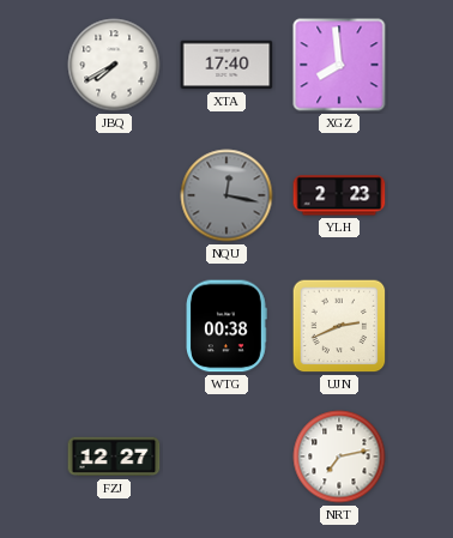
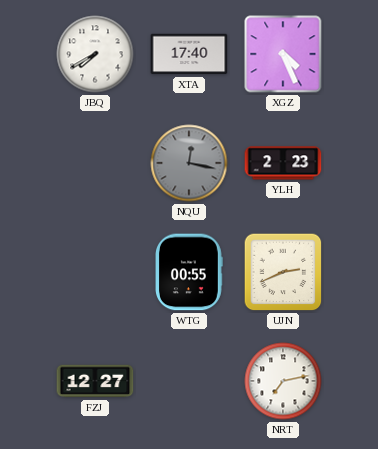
XGZ: 7:59 -> 4:26
WTG: 00:38 -> 00:55
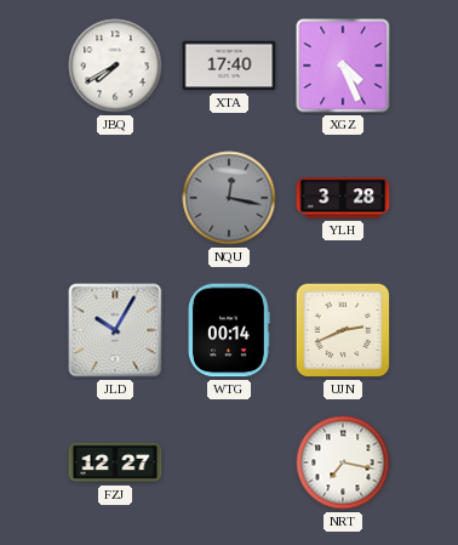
YLH: 2:23 -> 3:28
JLD: none -> 10:05
WTG: 00:55 -> 00:14
NRT: 7:13 -> 7:17
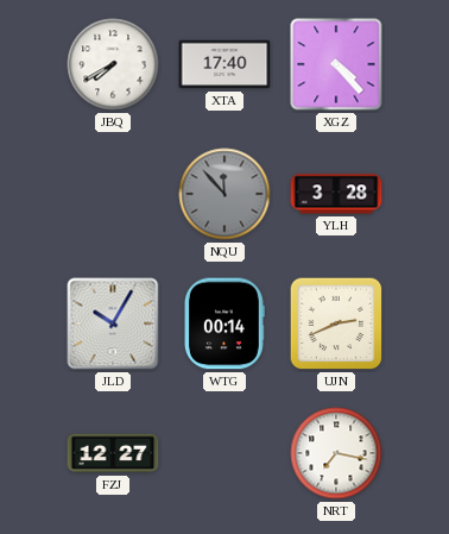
XGZ: 4:26 -> 4:23
NQU: 12:17 -> 11:53
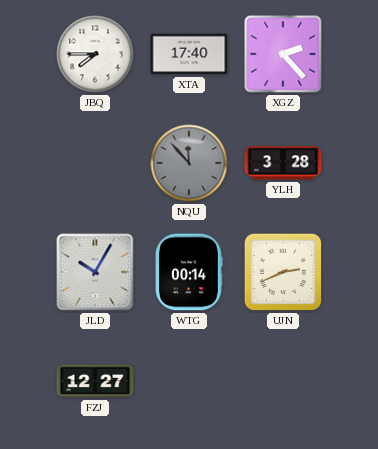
JBQ: 7:40 -> 7:45
XGZ: 4:23 -> 2:23
NRT: 7:17 -> none
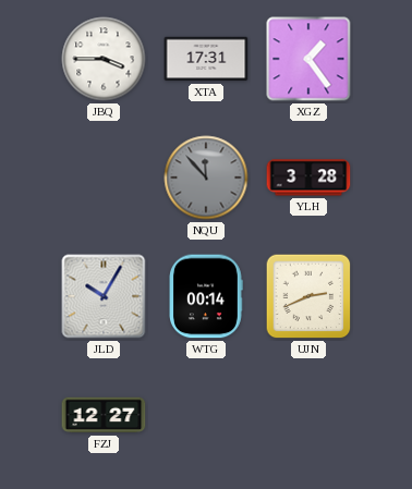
JBQ: 7:45 -> 3:45
XTA: 17:40 -> 17:31
XGZ: 2:23 -> 1:24
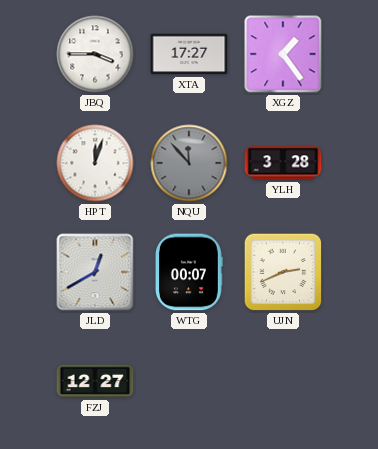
XTA: 17:31 -> 17:27
HPT: none -> 12:03
JLD: 10:05 -> 12:40
WTG: 00:14 -> 00:07
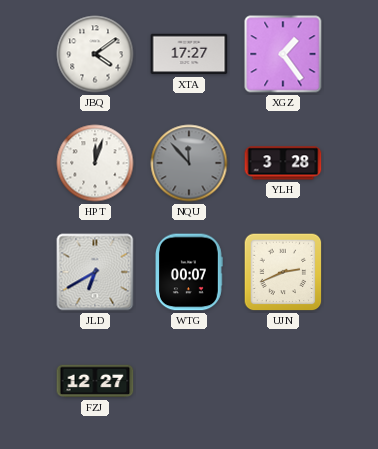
JBQ: 3:45 -> 4:09
JLD: 12:40 -> 6:40
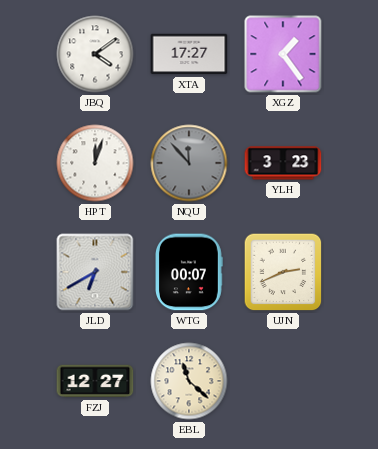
YLH: 3:28 -> 3:23
EBL: none -> 11:22
